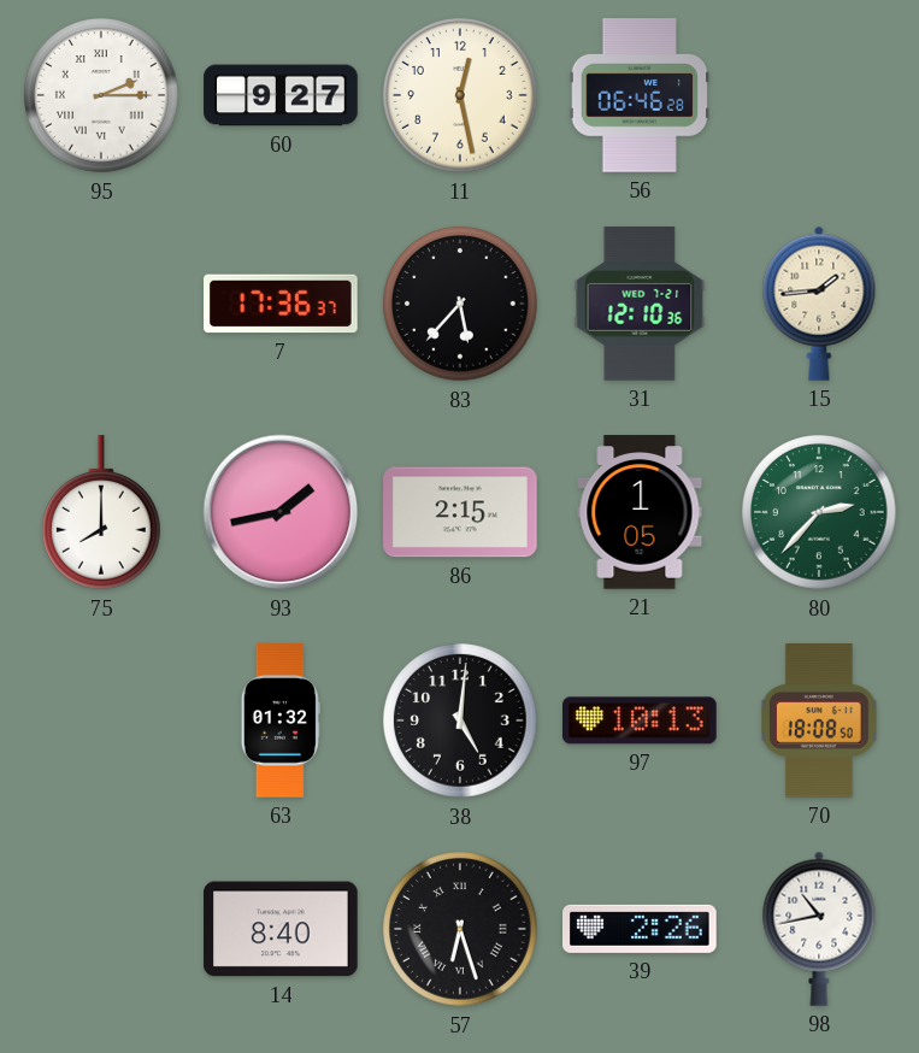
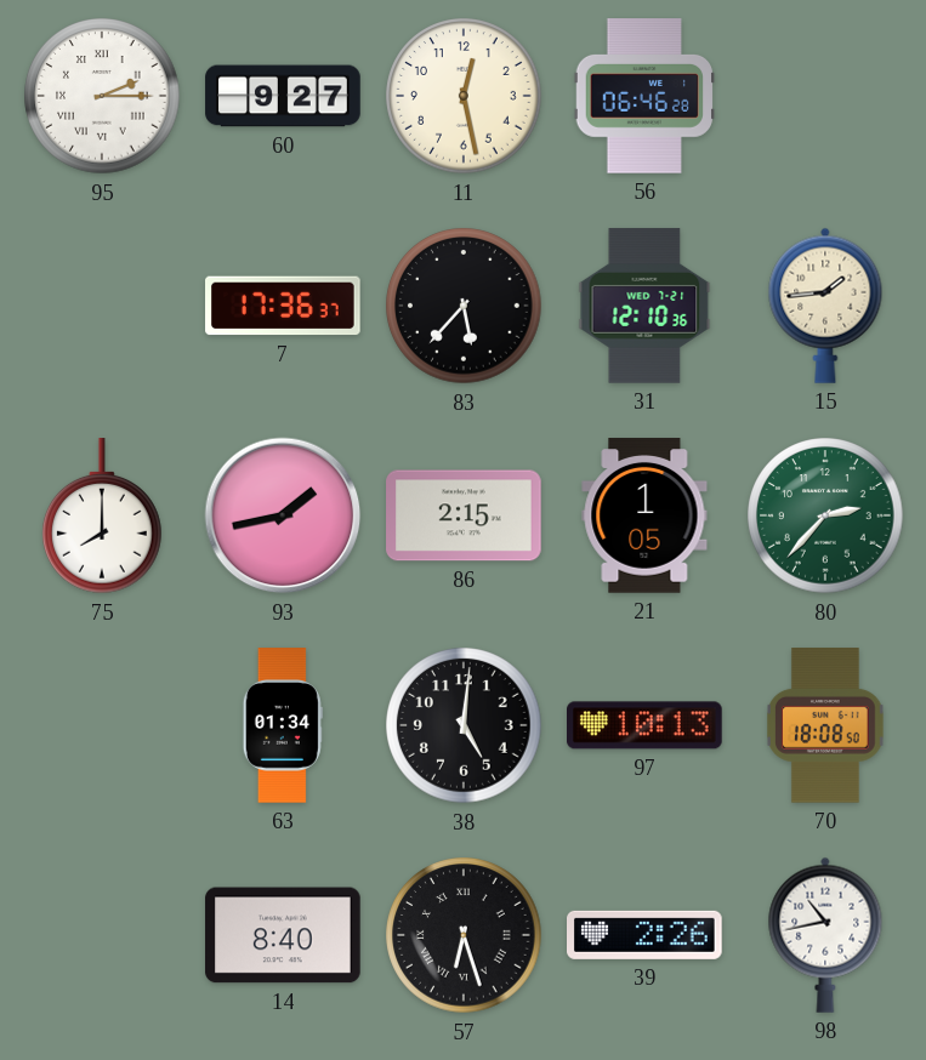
63: 01:32 -> 01:34
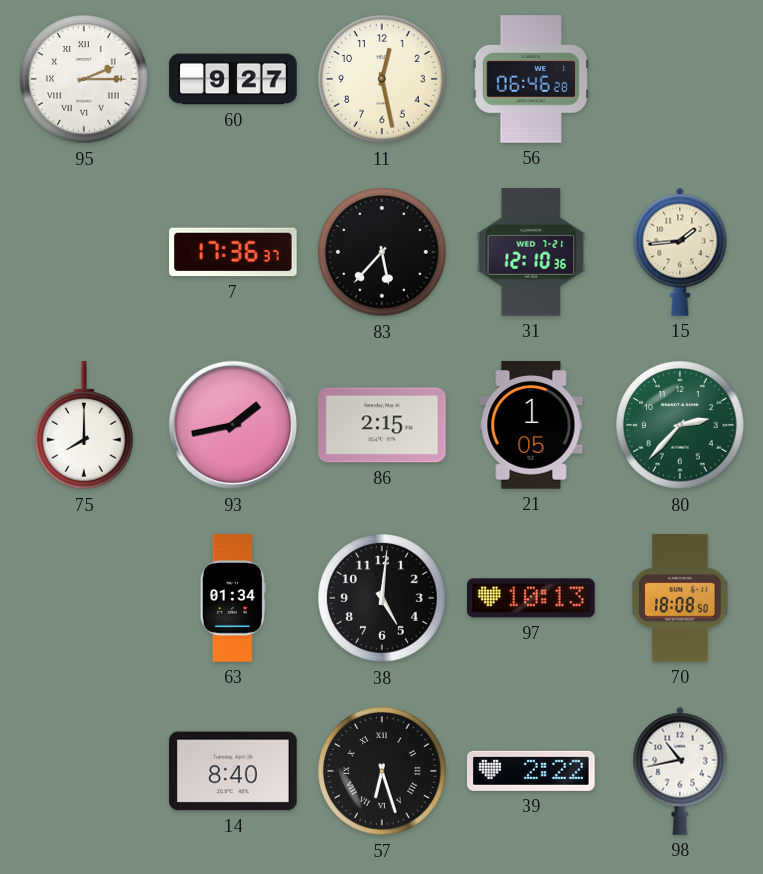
39: 2:26 -> 2:22
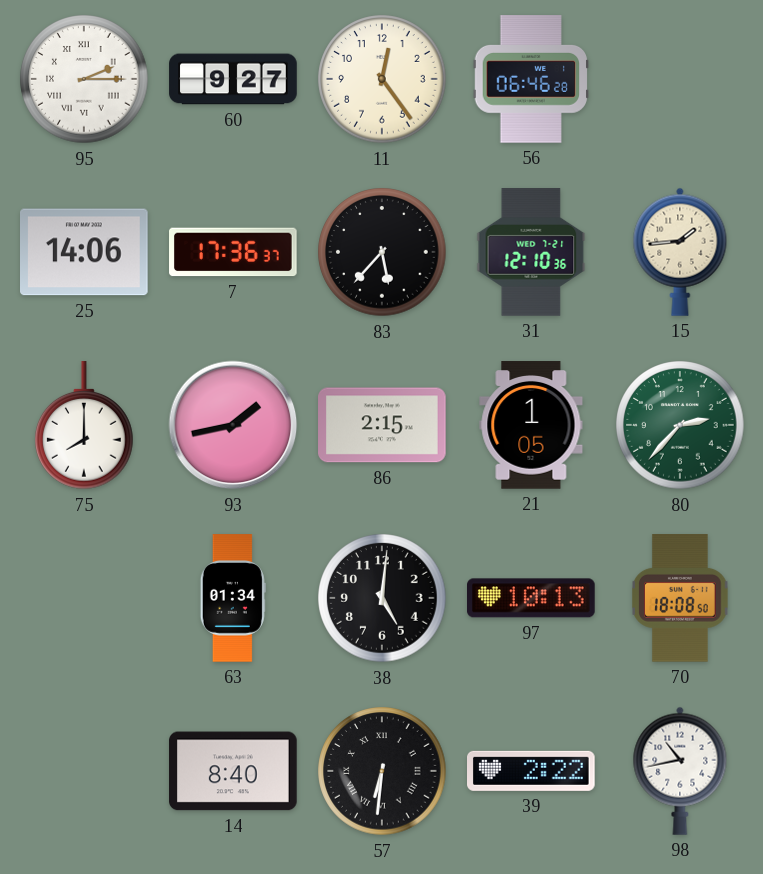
11: 12:28 -> 12:24
25: none -> 14:06
57: 6:27 -> 6:31
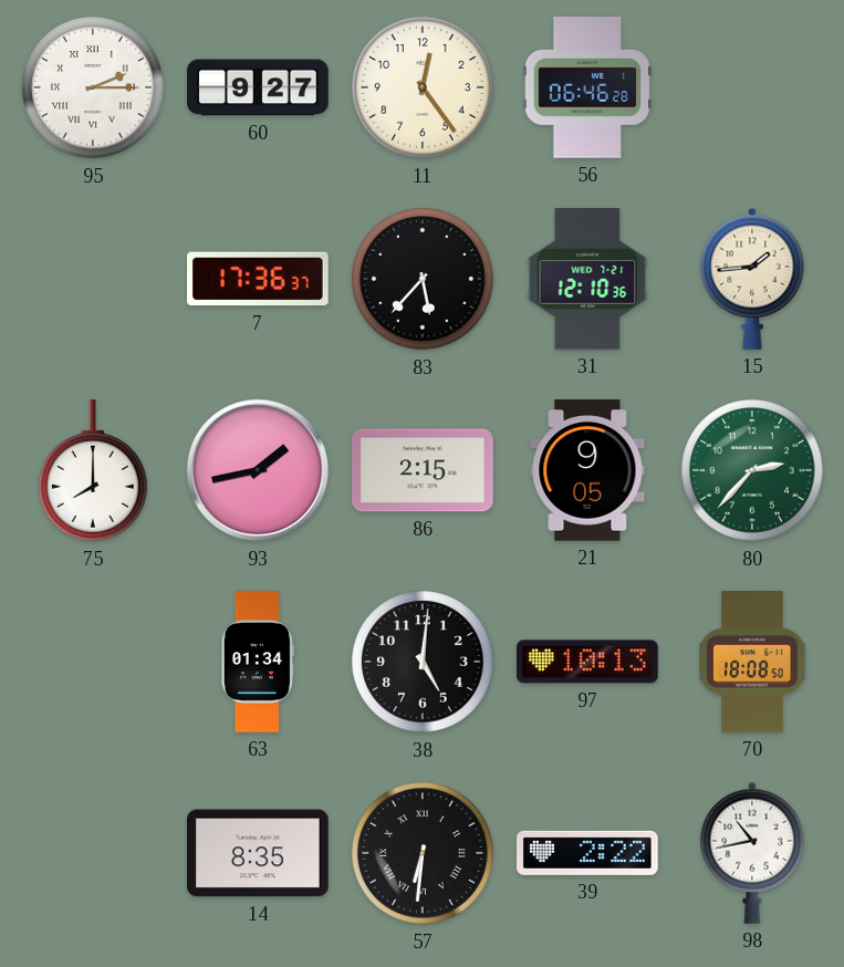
25: 14:06 -> none
21: 1:05 -> 9:05
14: 8:40 -> 8:35
